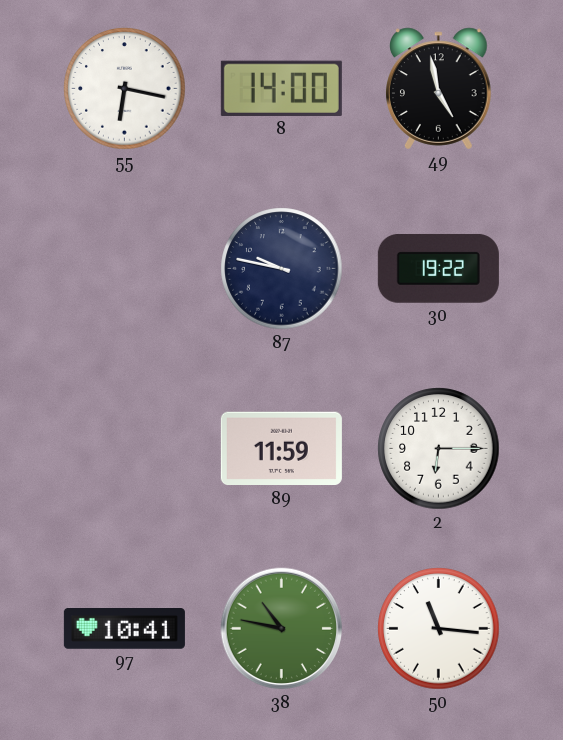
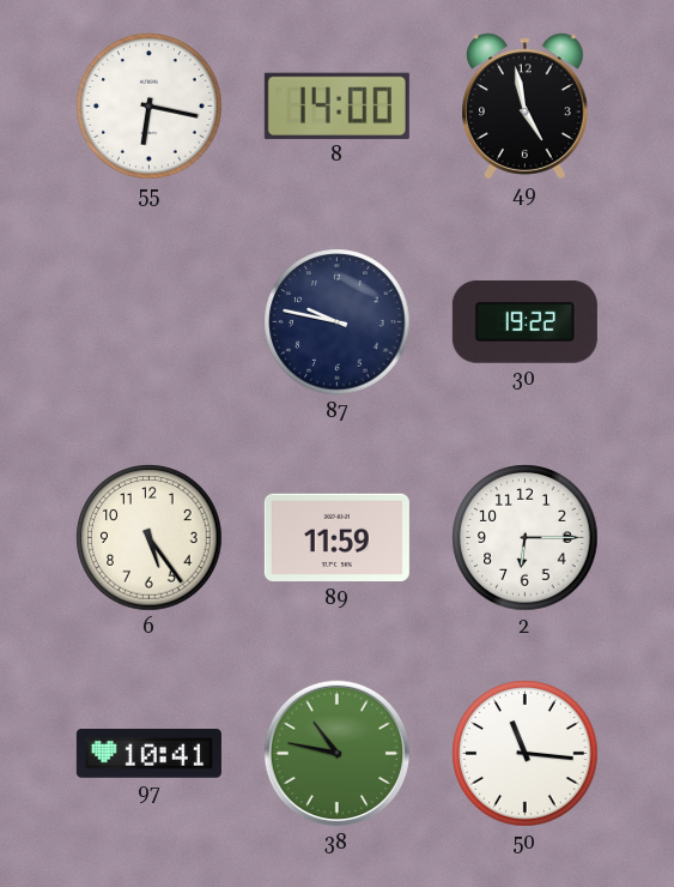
6: none -> 5:24
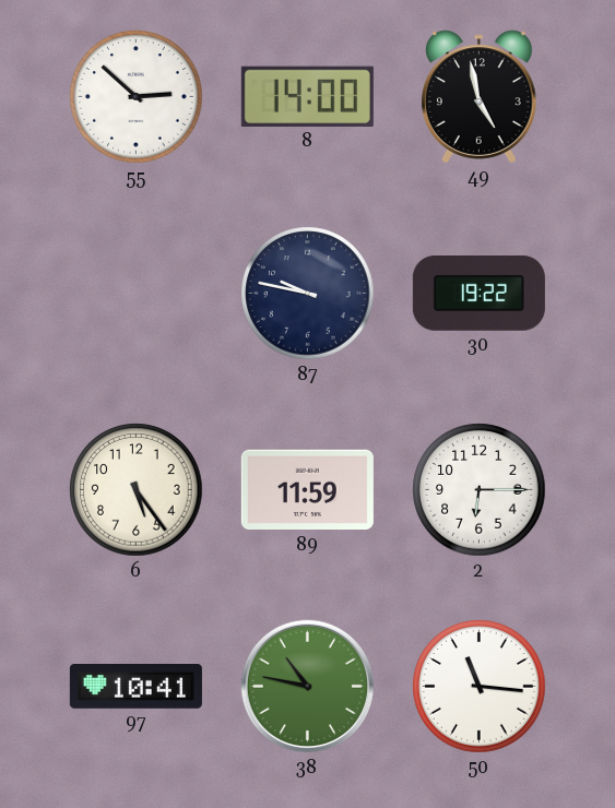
55: 6:17 -> 2:52
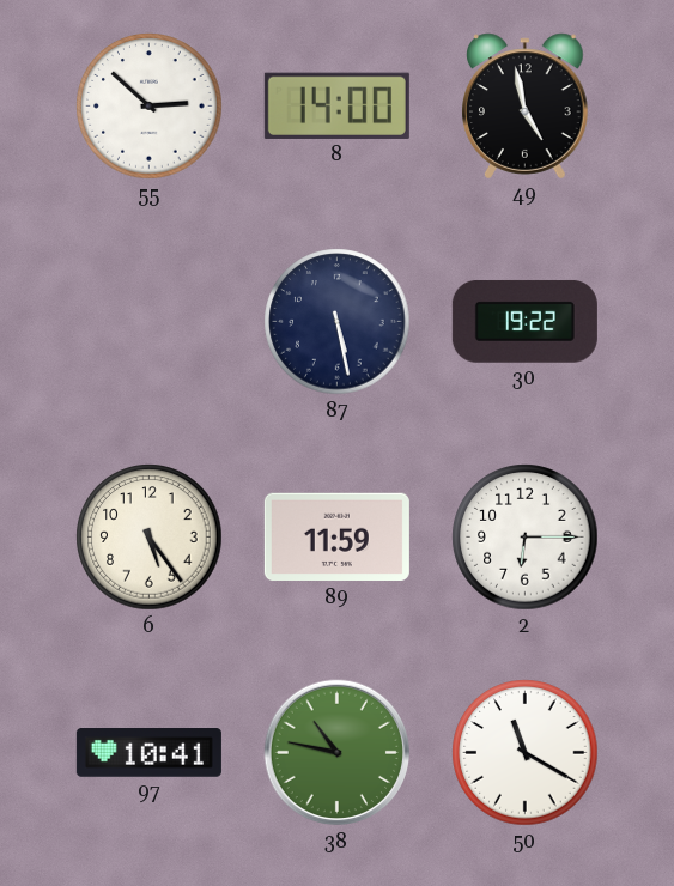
87: 9:47 -> 5:28
50: 11:16 -> 11:20
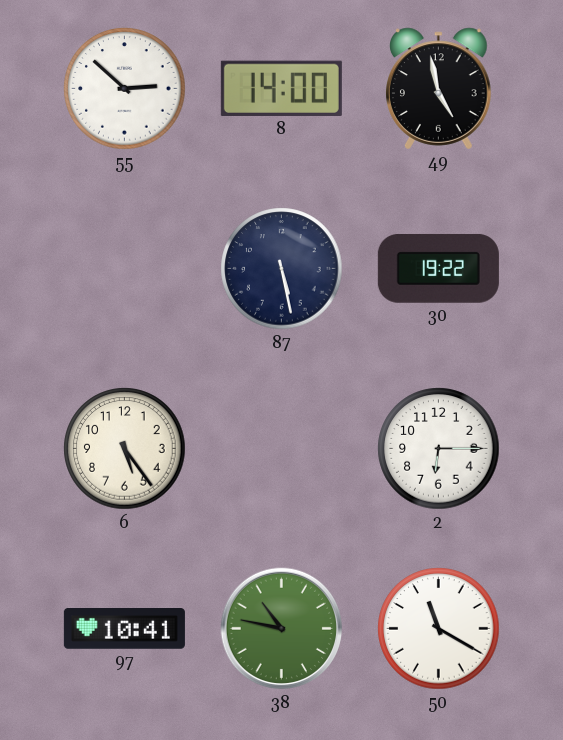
89: 11:59 -> none
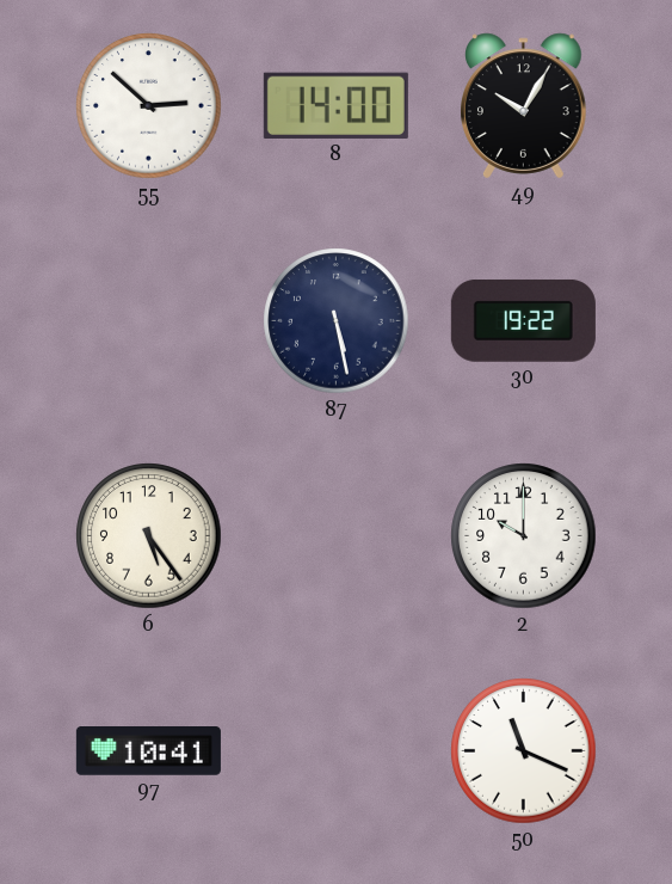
49: 4:58 -> 10:05
2: 6:15 -> 10:00
38: 10:47 -> none
50: 11:20 -> 11:19
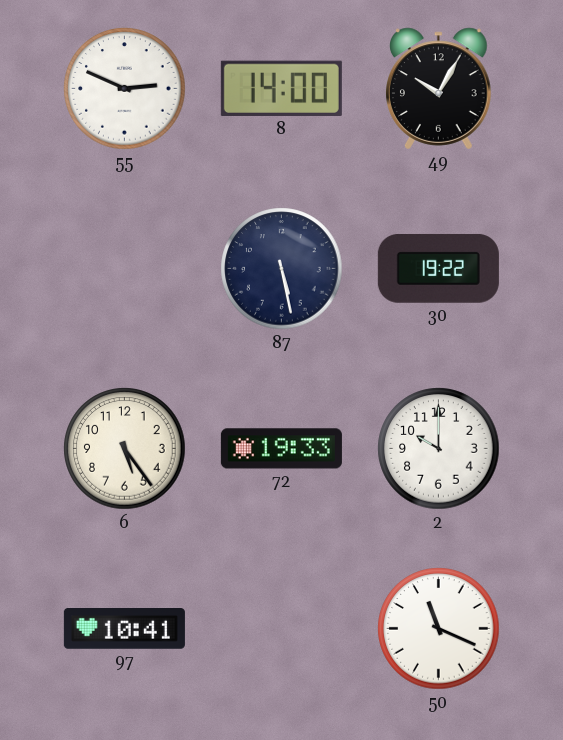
55: 2:52 -> 2:49
72: none -> 19:33
